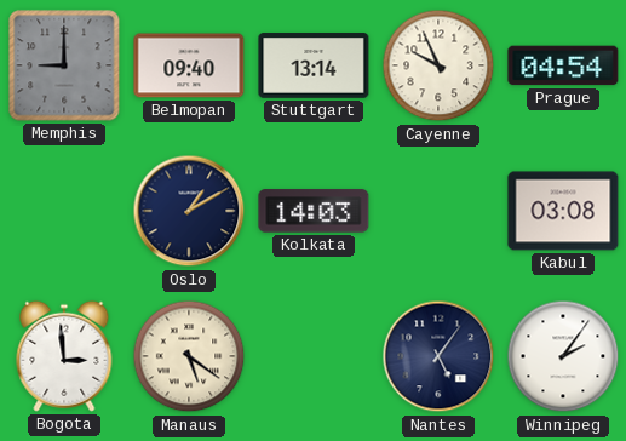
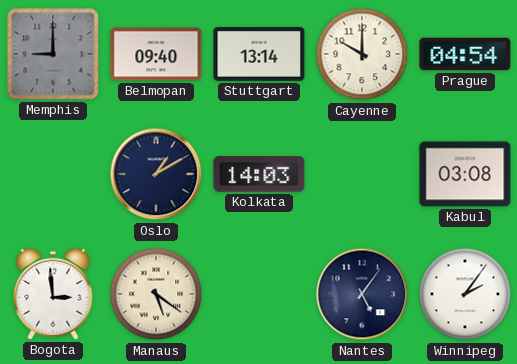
Cayenne: 9:56 -> 10:00
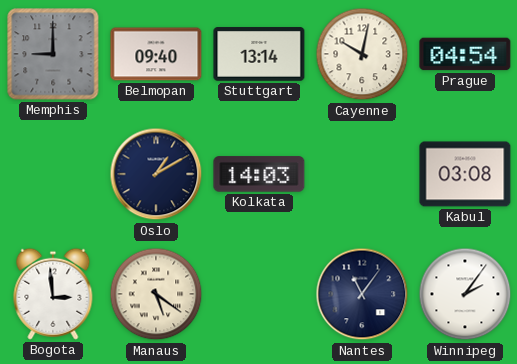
Cayenne: 10:00 -> 10:02
Nantes: 5:06 -> 11:06
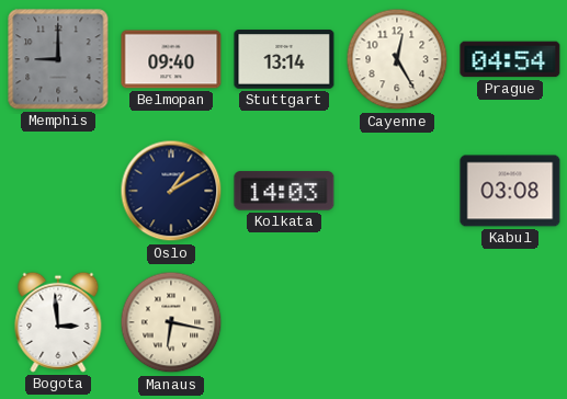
Cayenne: 10:02 -> 12:25
Manaus: 5:21 -> 6:17
Nantes: 11:06 -> none
Winnipeg: 2:06 -> none
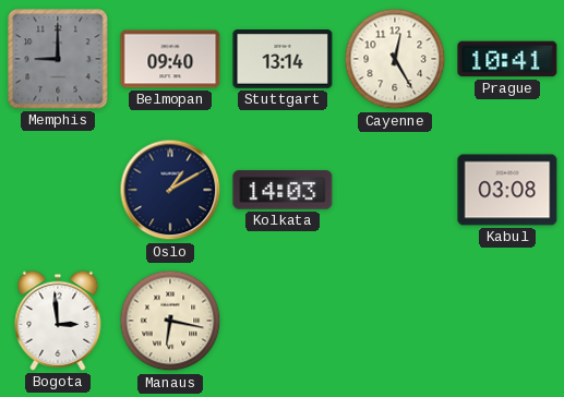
Prague: 04:54 -> 10:41
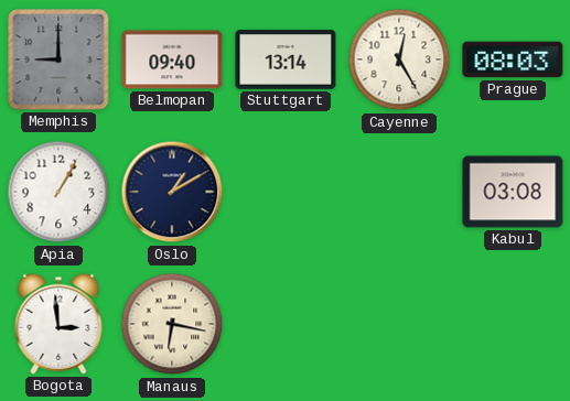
Prague: 10:41 -> 08:03
Apia: none -> 1:05
Kolkata: 14:03 -> none
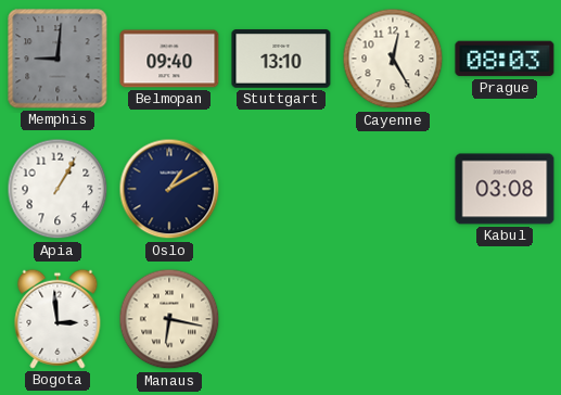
Memphis: 9:00 -> 9:01
Stuttgart: 13:14 -> 13:10
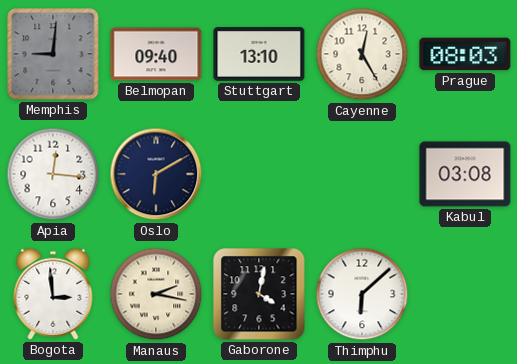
Apia: 1:05 -> 12:16
Oslo: 1:10 -> 6:10
Manaus: 6:17 -> 2:17
Gaborone: none -> 4:02
Thimphu: none -> 6:08
